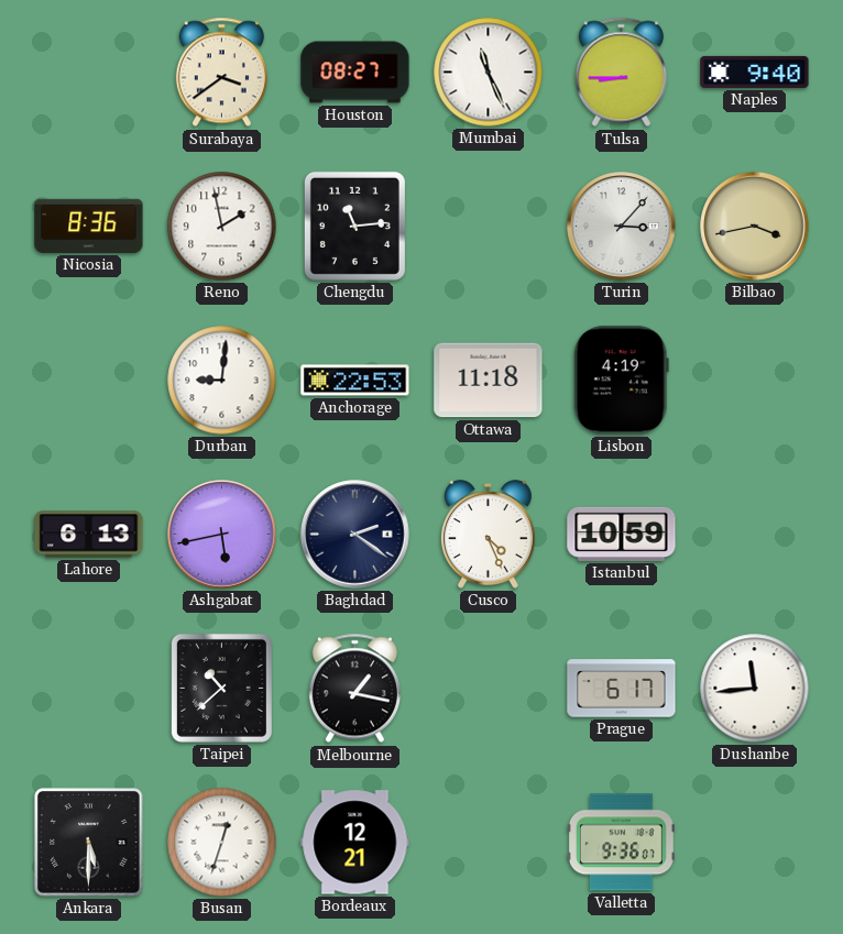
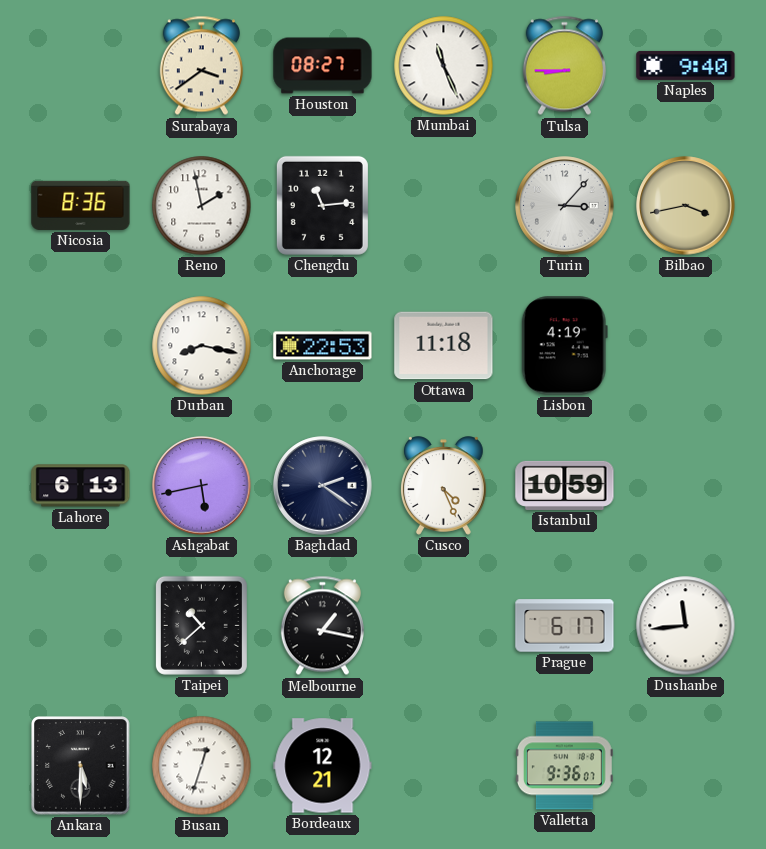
Durban: 9:01 -> 8:17
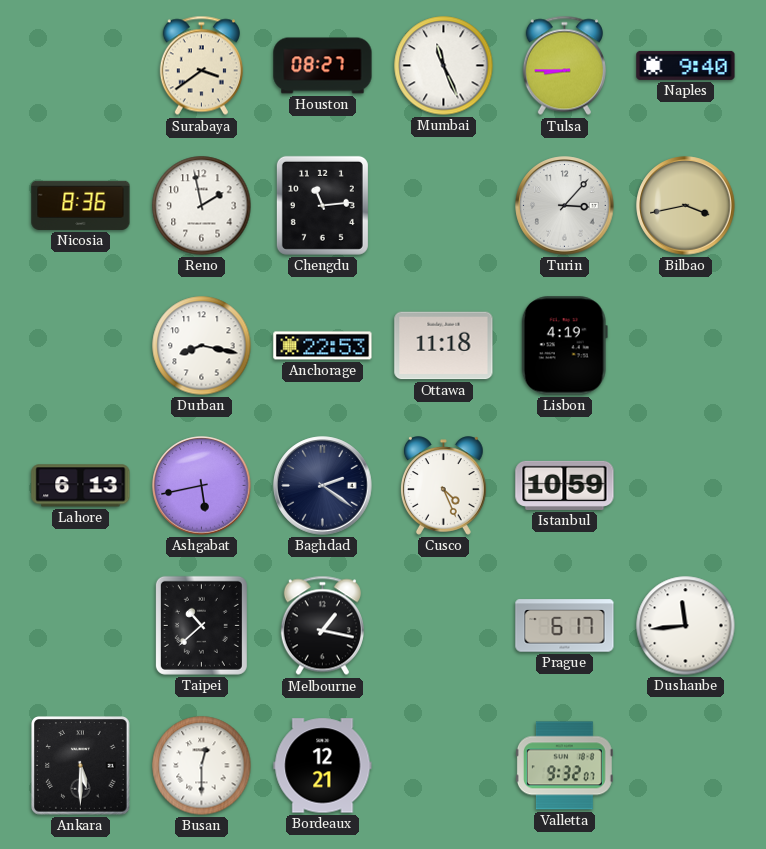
Busan: 12:33 -> 12:30
Valletta: 9:36 -> 9:32
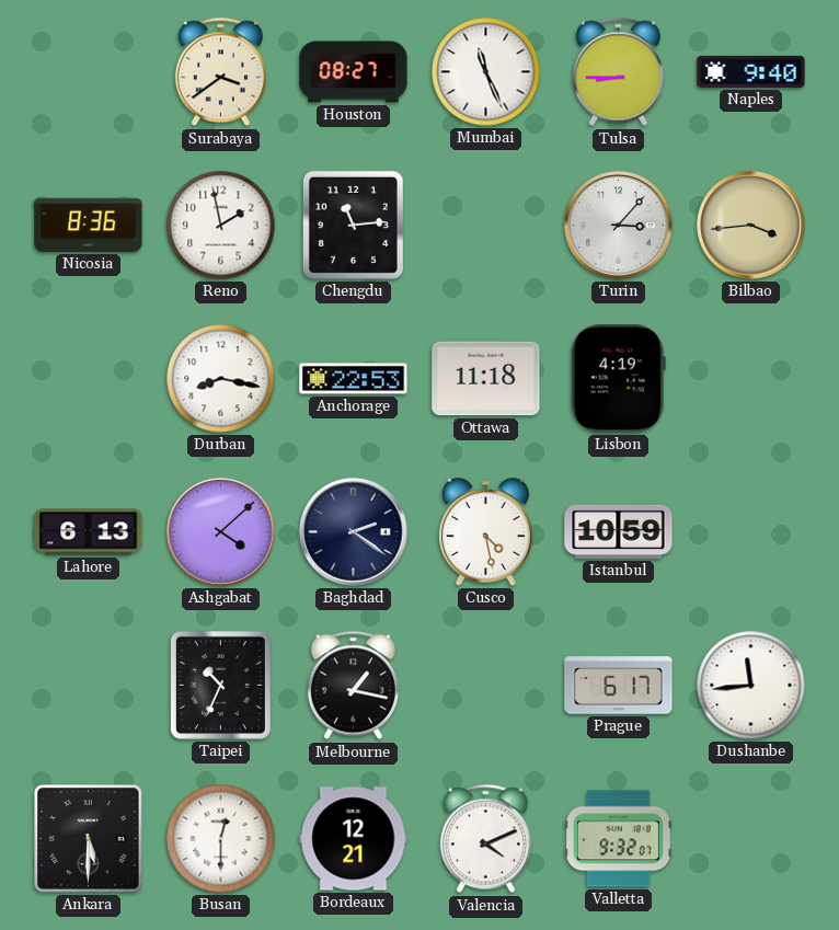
Bilbao: 3:43 -> 3:44
Ashgabat: 5:43 -> 4:08
Cusco: 4:26 -> 4:28
Taipei: 10:38 -> 10:34
Valencia: none -> 4:11
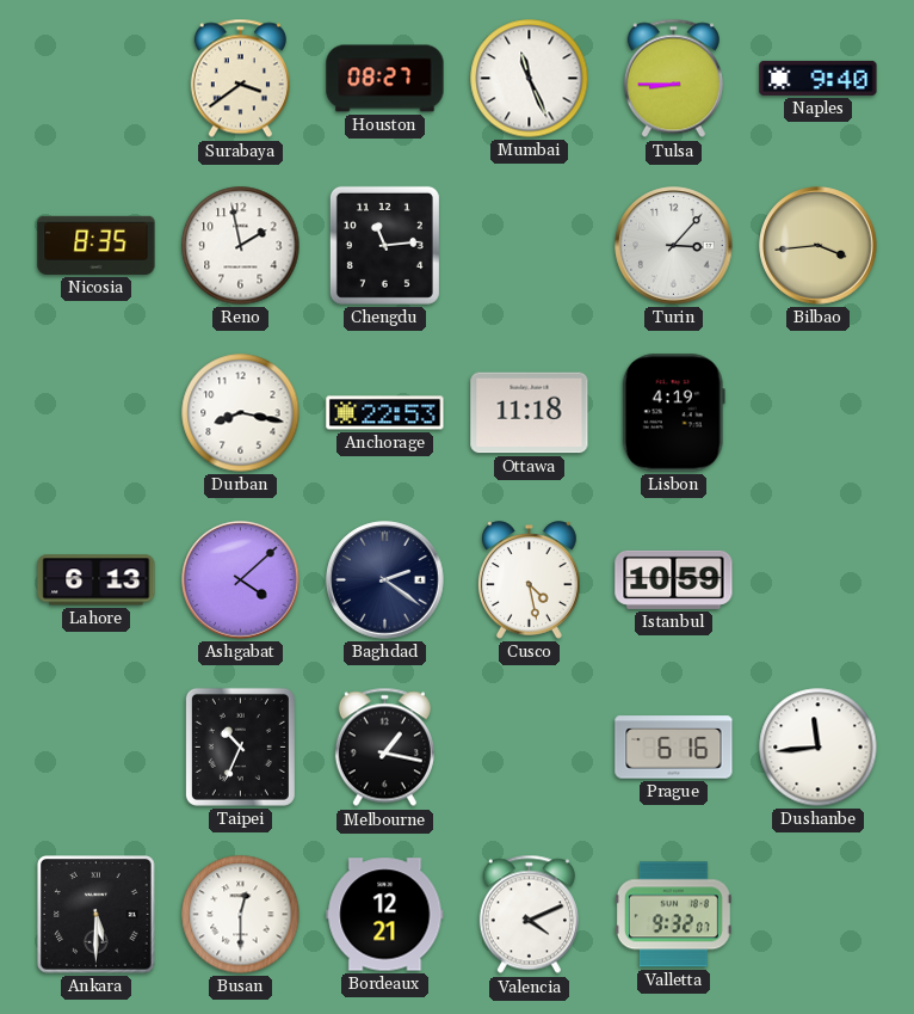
Nicosia: 8:36 -> 8:35
Prague: 6:17 -> 6:16
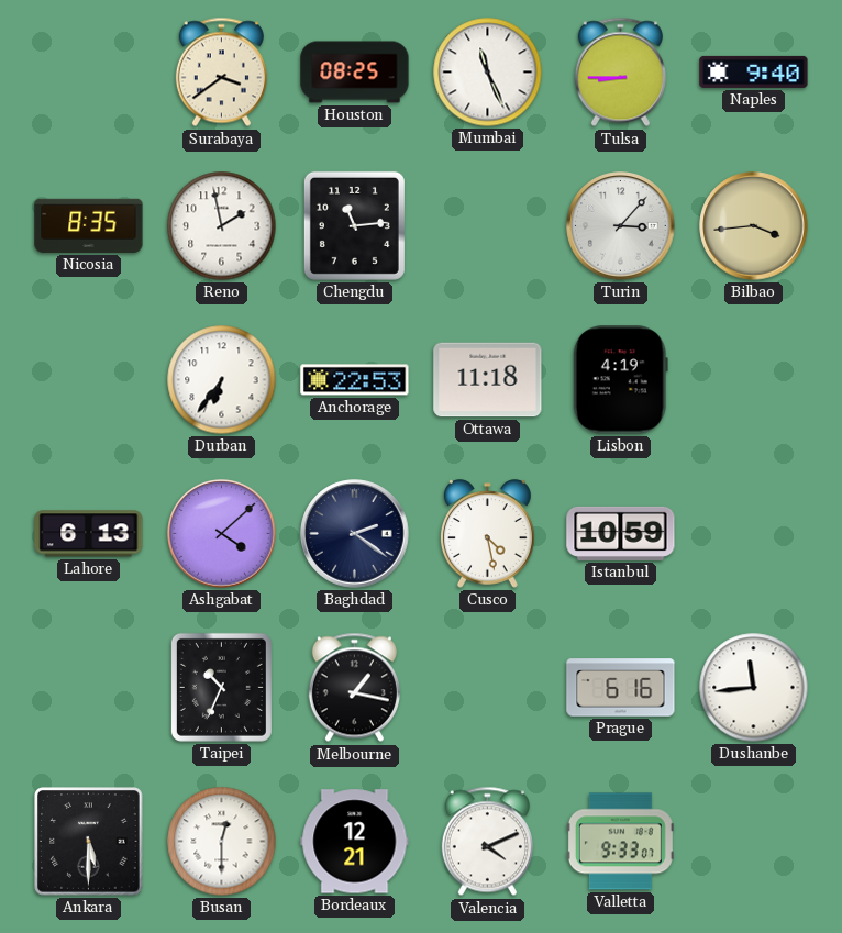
Houston: 08:27 -> 08:25
Durban: 8:17 -> 6:36
Valletta: 9:32 -> 9:33
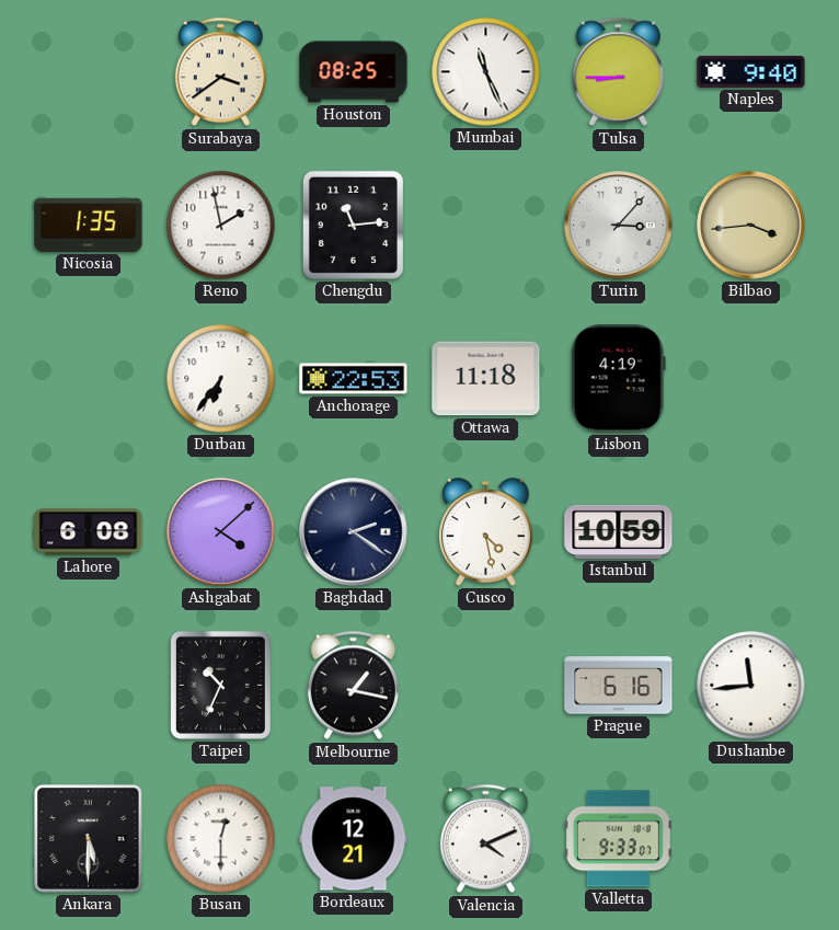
Nicosia: 8:35 -> 1:35
Lahore: 6:13 -> 6:08
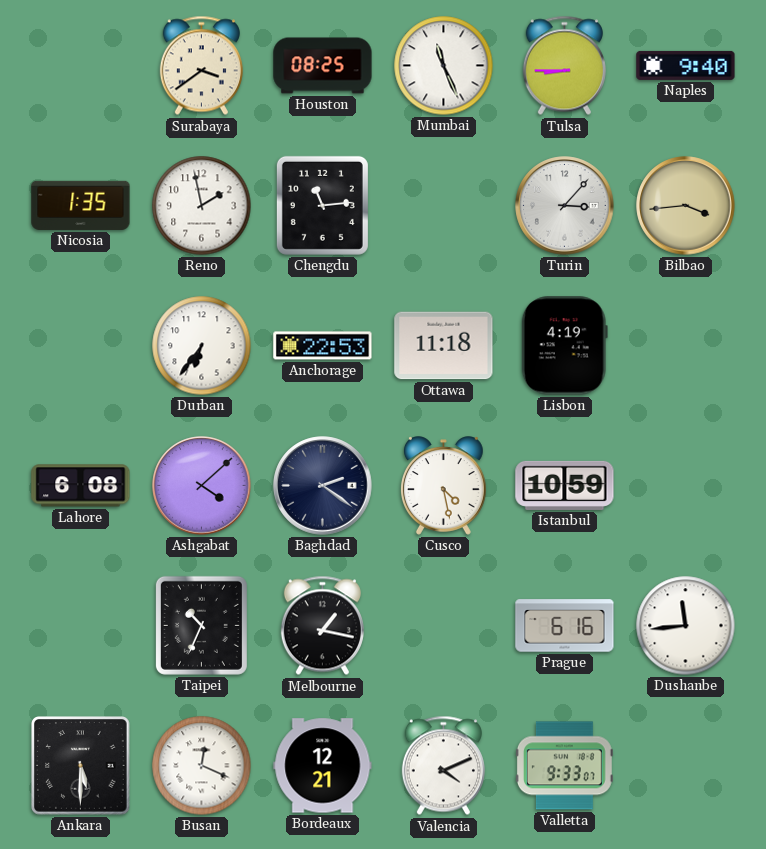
Busan: 12:30 -> 12:19
